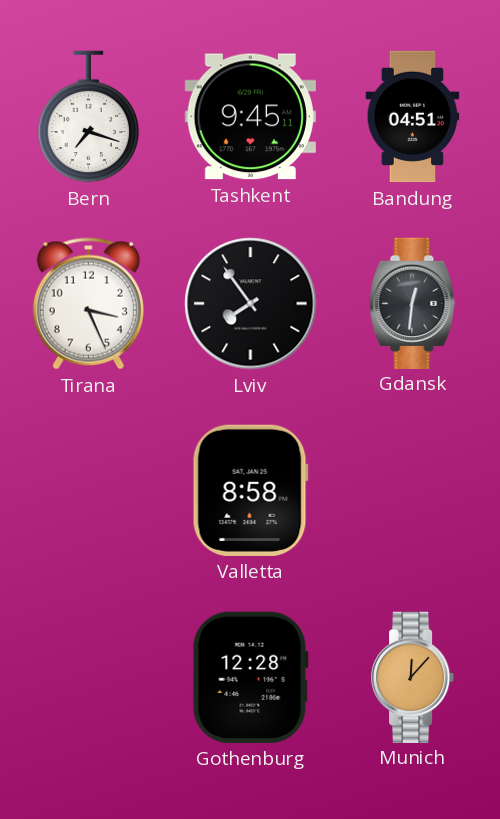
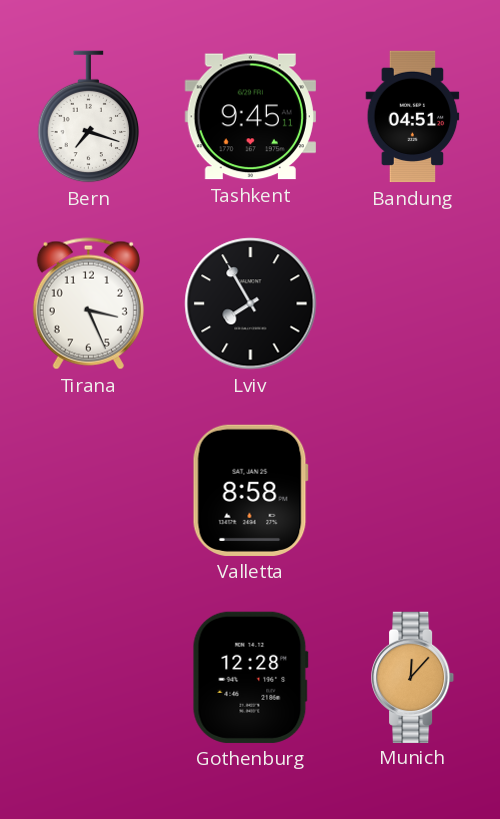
Lviv: 7:54 -> 7:55
Gdansk: 12:31 -> none
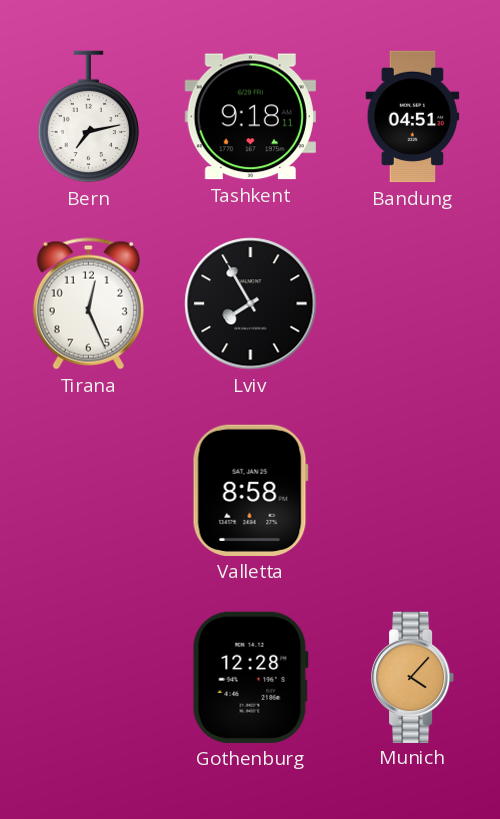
Bern: 7:18 -> 7:13
Tashkent: 9:45 -> 9:18
Tirana: 3:26 -> 12:26
Munich: 12:07 -> 4:07
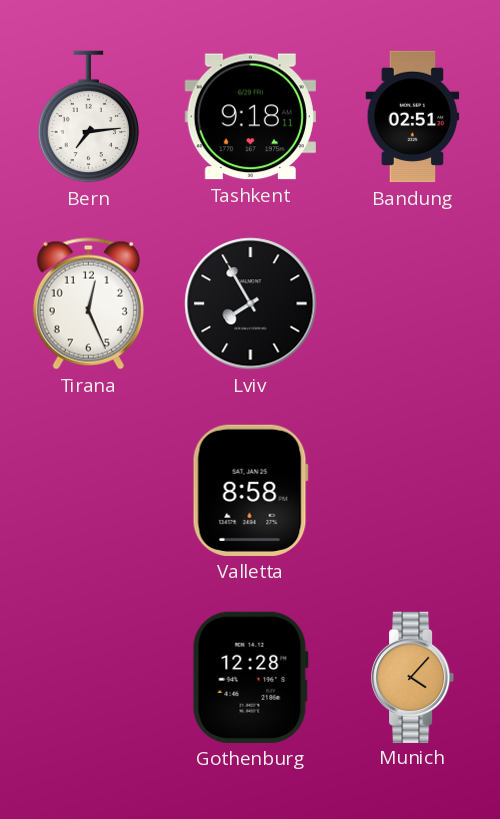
Bern: 7:13 -> 7:14
Bandung: 04:51 -> 02:51
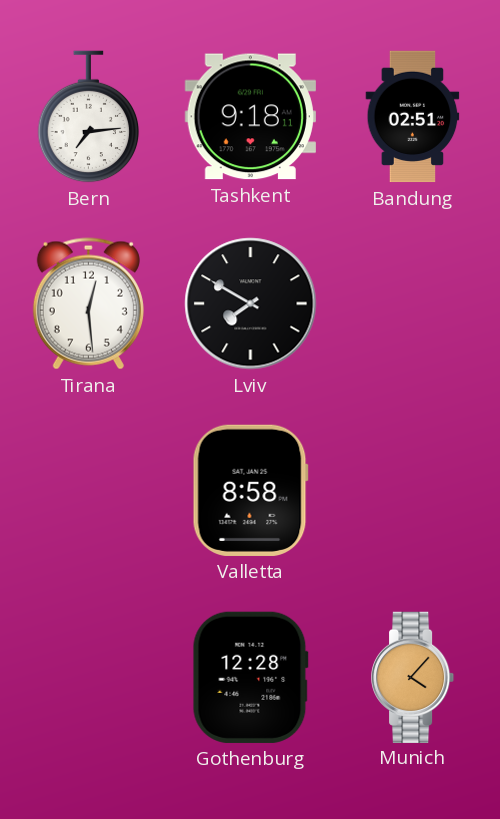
Tirana: 12:26 -> 12:29
Lviv: 7:55 -> 7:50
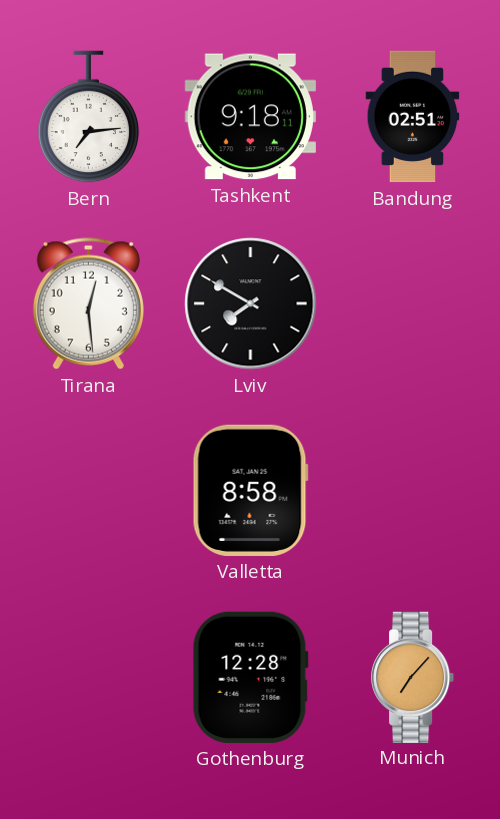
Munich: 4:07 -> 7:07
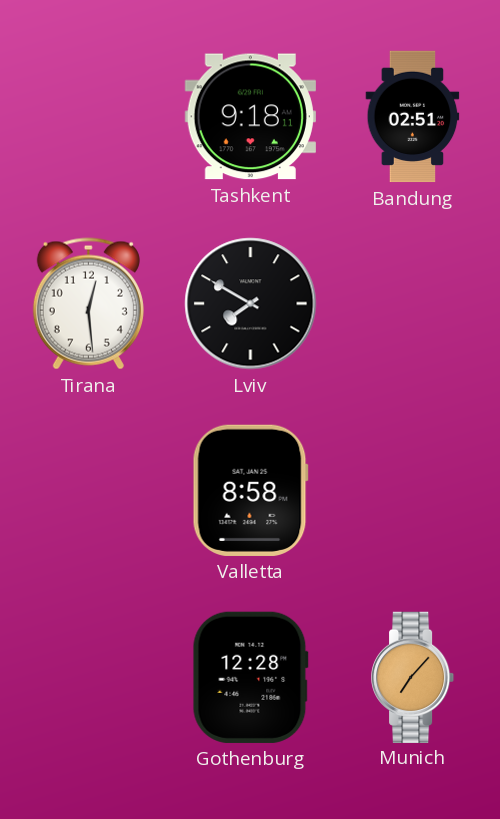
Bern: 7:14 -> none
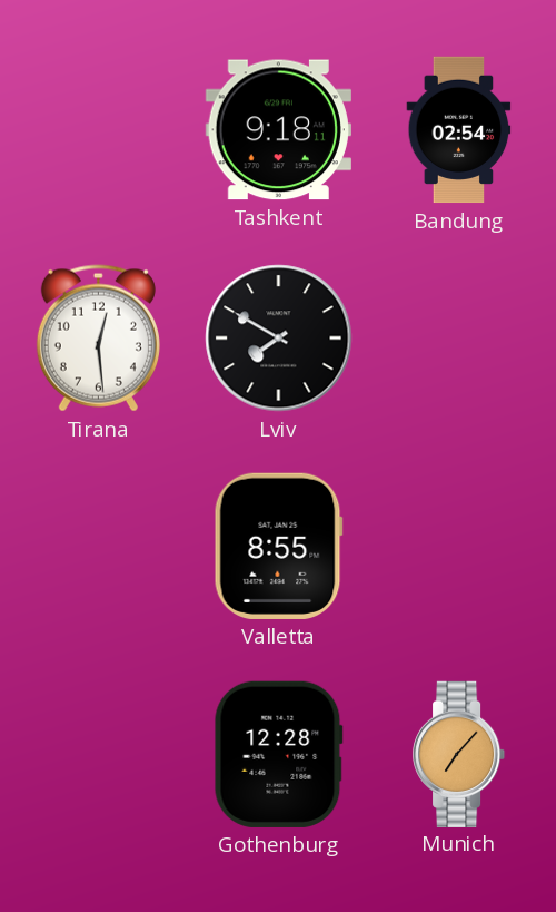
Bandung: 02:51 -> 02:54
Valletta: 8:58 -> 8:55
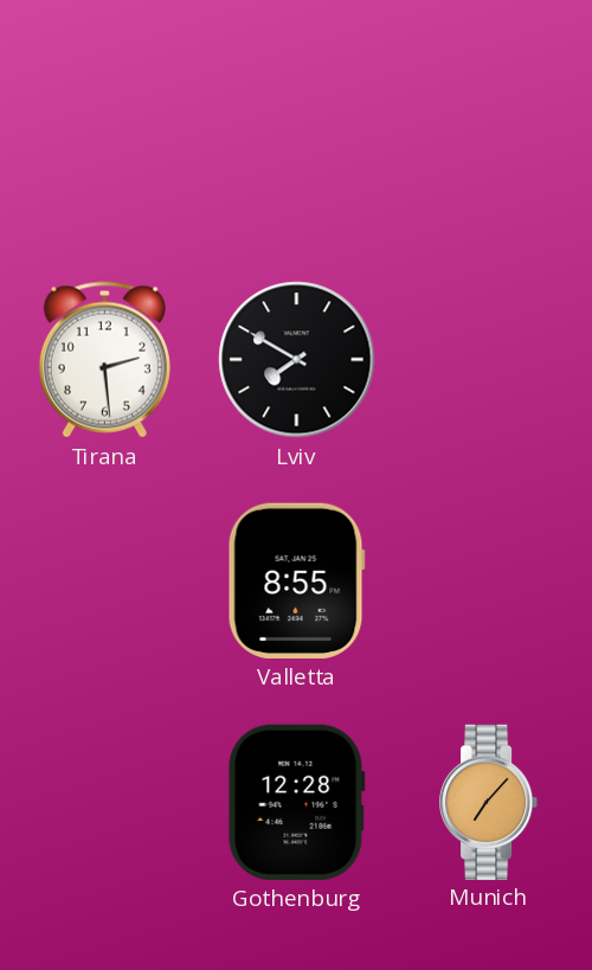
Tashkent: 9:18 -> none
Bandung: 02:54 -> none
Tirana: 12:29 -> 2:29
